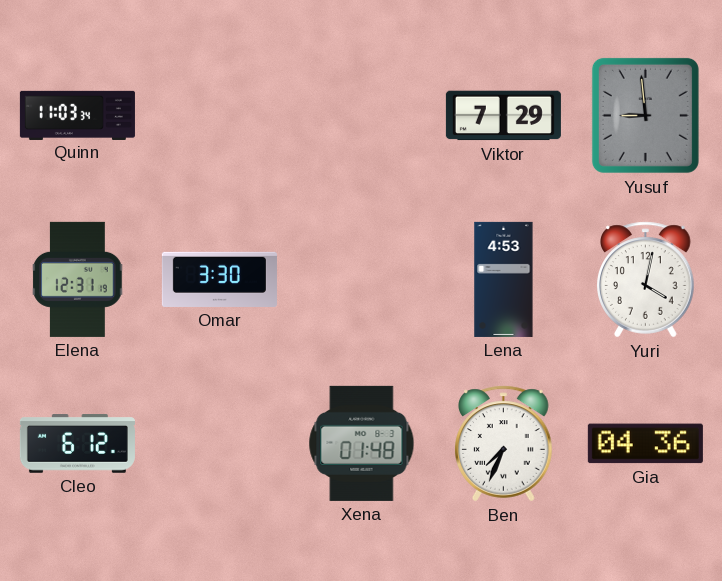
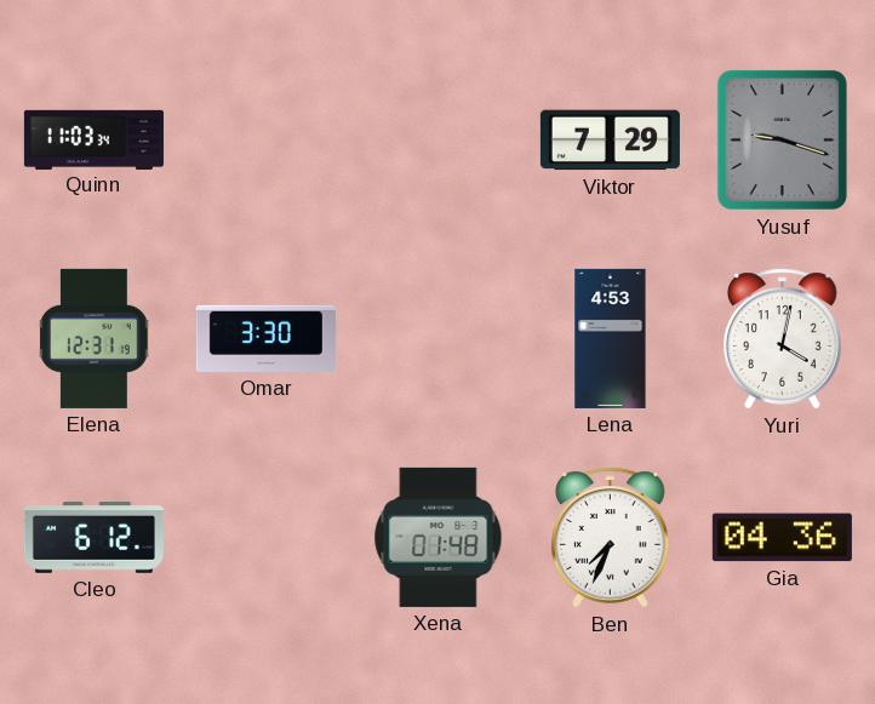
Yusuf: 8:59 -> 9:18
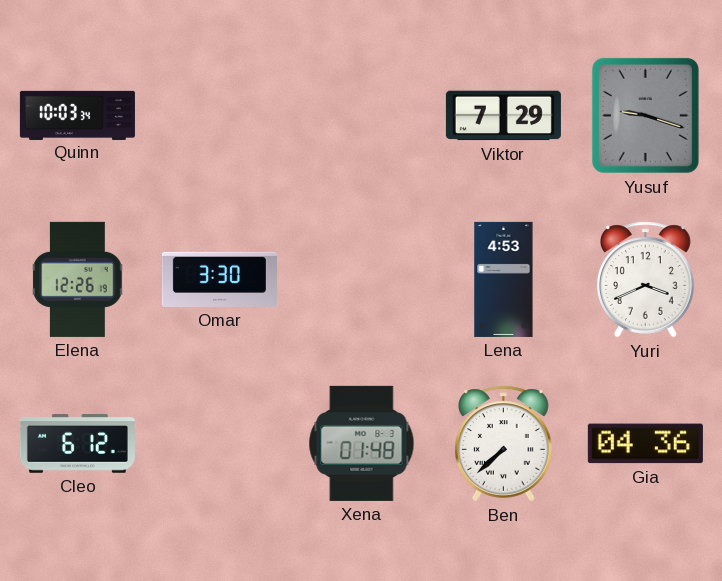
Quinn: 11:03 -> 10:03
Elena: 12:31 -> 12:26
Yuri: 4:02 -> 3:41
Ben: 7:34 -> 7:38
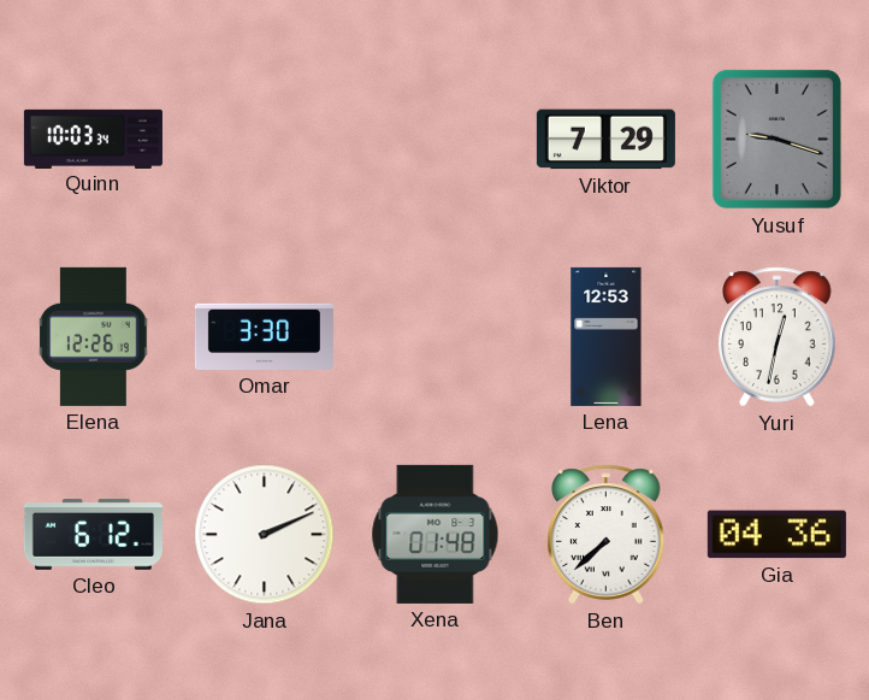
Lena: 4:53 -> 12:53
Yuri: 3:41 -> 12:32
Jana: none -> 2:11
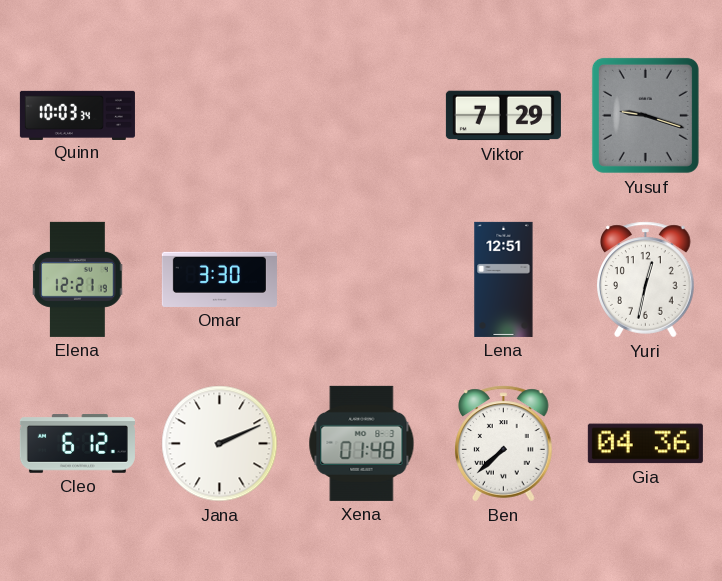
Elena: 12:26 -> 12:21
Lena: 12:53 -> 12:51
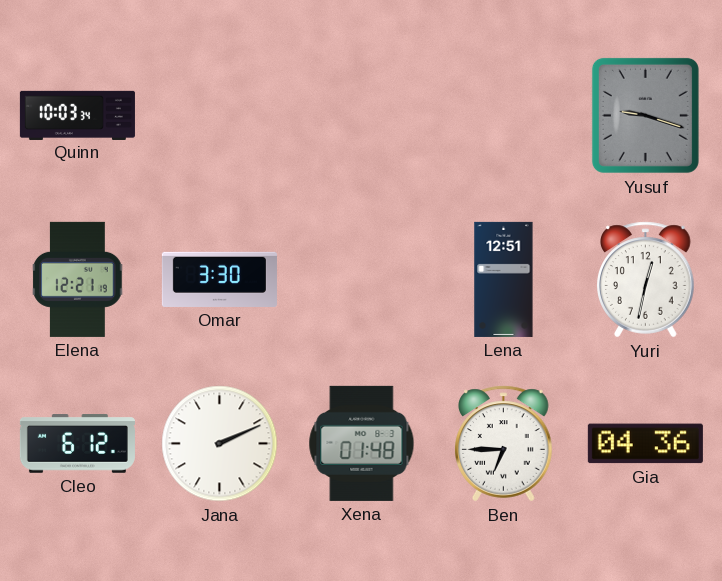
Viktor: 7:29 -> none
Ben: 7:38 -> 6:45
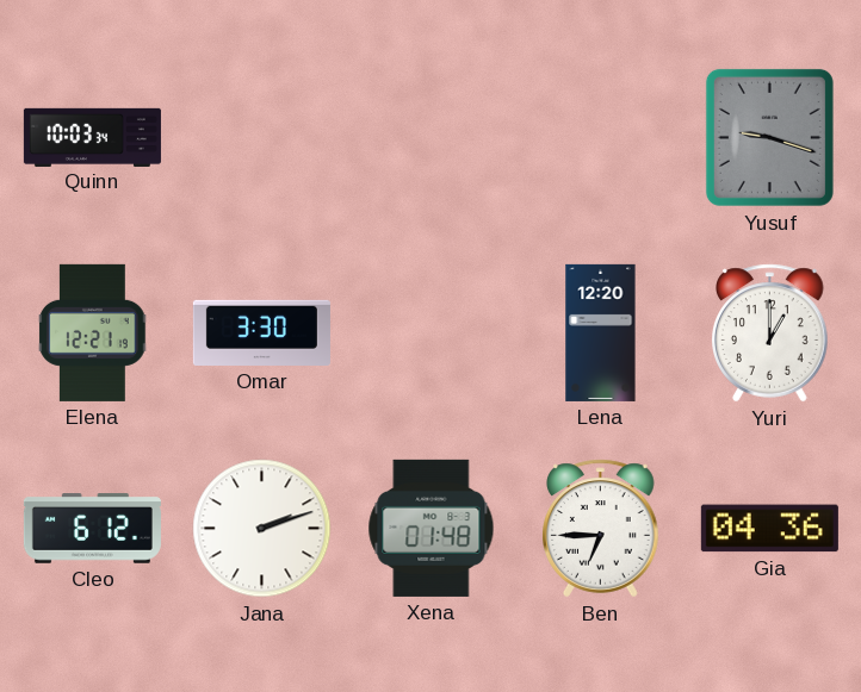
Lena: 12:51 -> 12:20
Yuri: 12:32 -> 1:00
Jana: 2:11 -> 2:12
